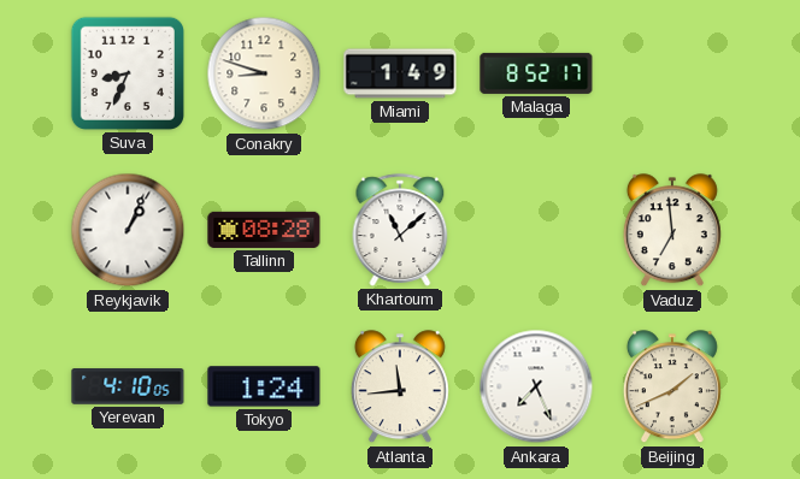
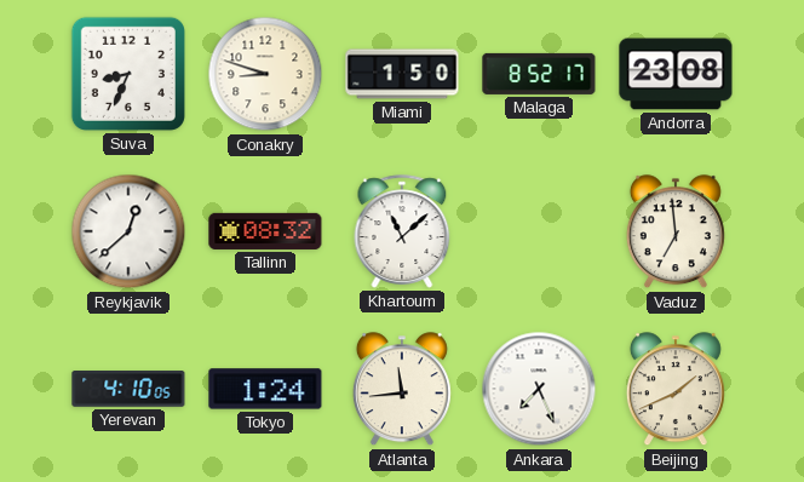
Miami: 1:49 -> 1:50
Andorra: none -> 23:08
Reykjavik: 1:04 -> 12:38
Tallinn: 08:28 -> 08:32
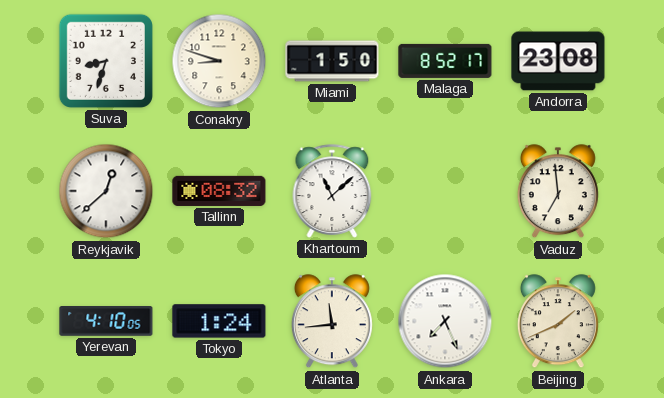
Suva: 8:34 -> 8:33
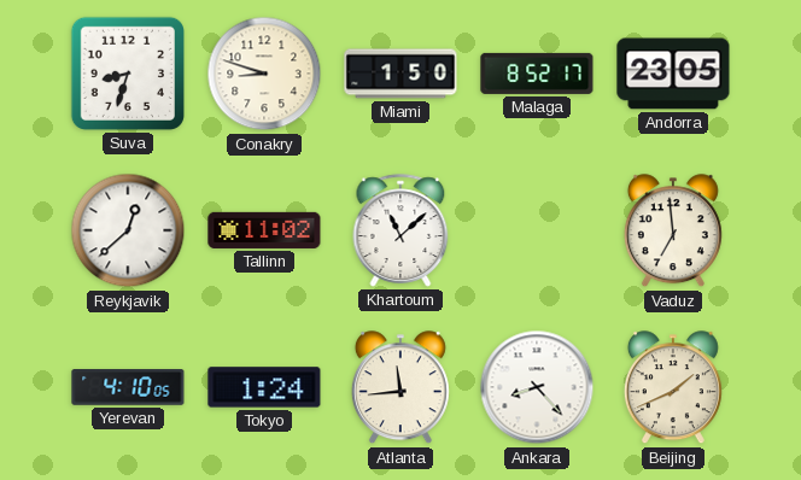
Andorra: 23:08 -> 23:05
Tallinn: 08:32 -> 11:02
Ankara: 7:26 -> 8:23
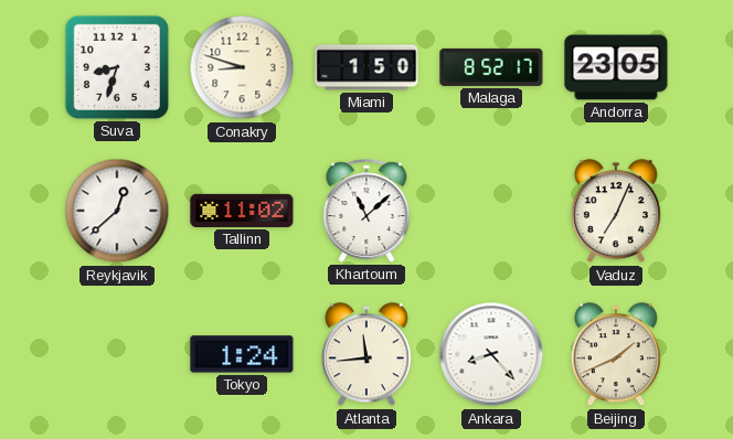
Vaduz: 6:59 -> 7:04
Yerevan: 4:10 -> none
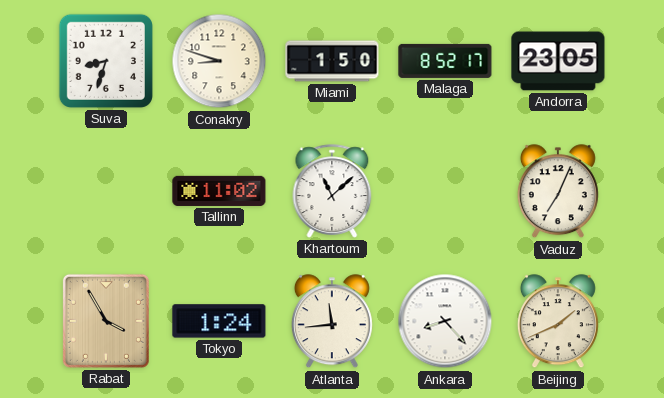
Reykjavik: 12:38 -> none
Rabat: none -> 3:55
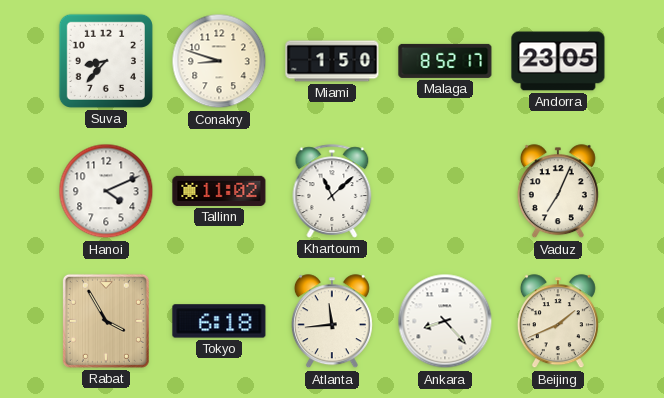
Suva: 8:33 -> 8:37
Hanoi: none -> 4:11
Tokyo: 1:24 -> 6:18
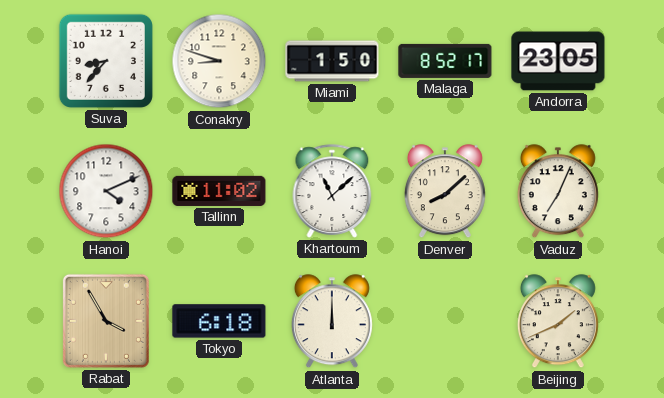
Denver: none -> 8:08
Atlanta: 11:44 -> 12:00
Ankara: 8:23 -> none
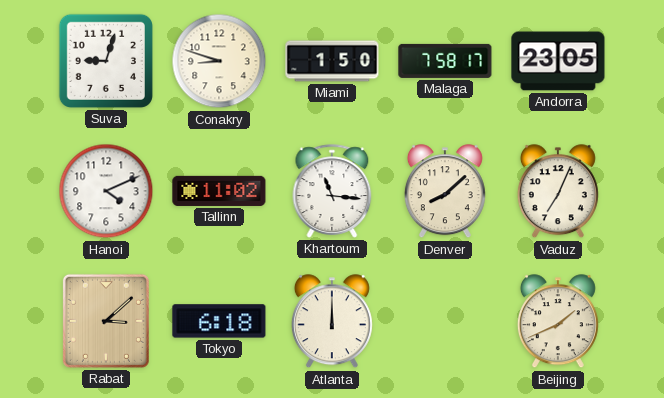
Suva: 8:37 -> 9:03
Malaga: 8:52 -> 7:58
Khartoum: 11:08 -> 11:16
Rabat: 3:55 -> 3:08
